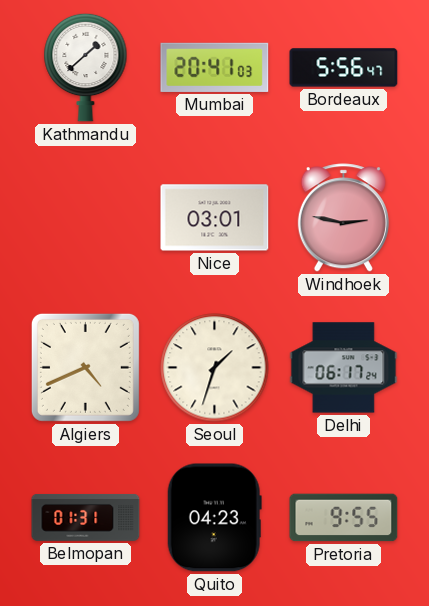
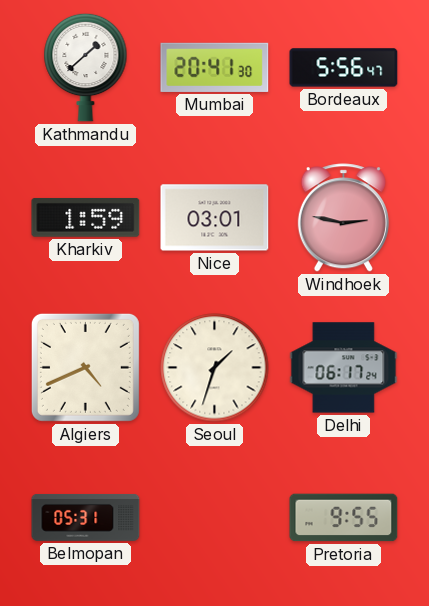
Mumbai: 20:41:03 -> 20:41:30
Kharkiv: none -> 1:59
Belmopan: 01:31 -> 05:31
Quito: 04:23 -> none
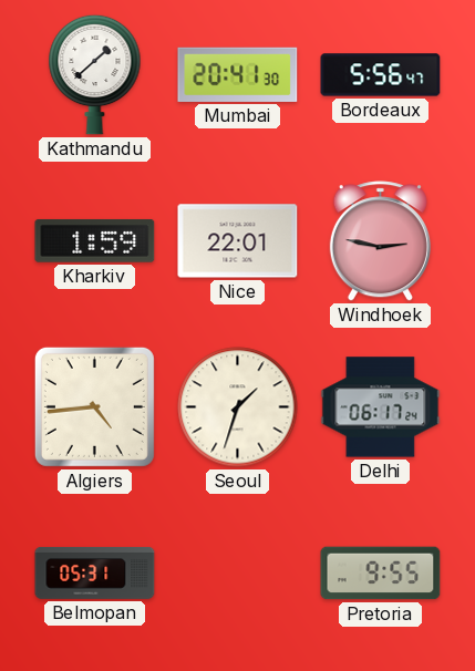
Nice: 03:01 -> 22:01
Algiers: 4:41 -> 4:44
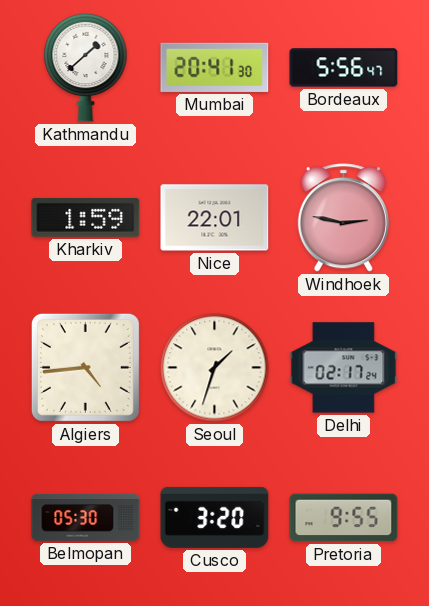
Delhi: 06:17 -> 02:17
Belmopan: 05:31 -> 05:30
Cusco: none -> 3:20
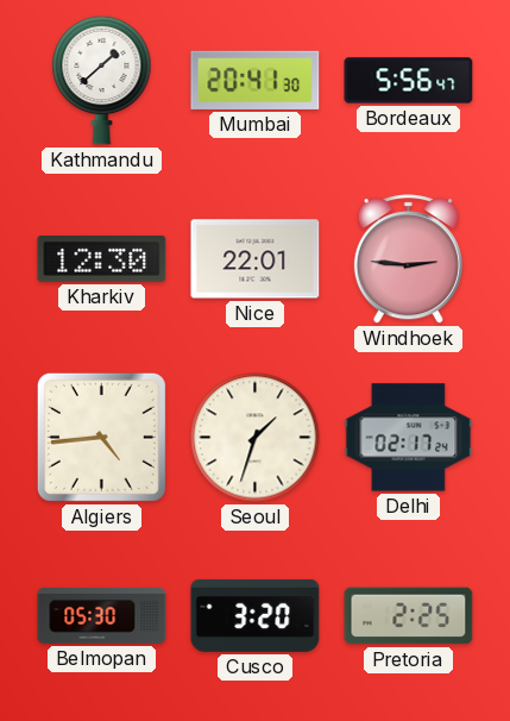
Kharkiv: 1:59 -> 12:30
Windhoek: 2:47 -> 2:46
Pretoria: 9:55 -> 2:25
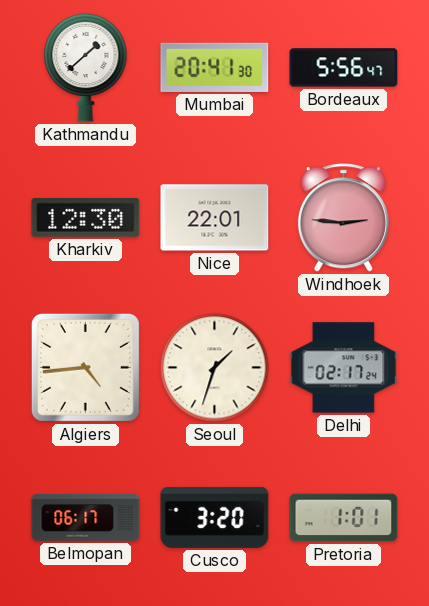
Belmopan: 05:30 -> 06:17
Pretoria: 2:25 -> 1:01
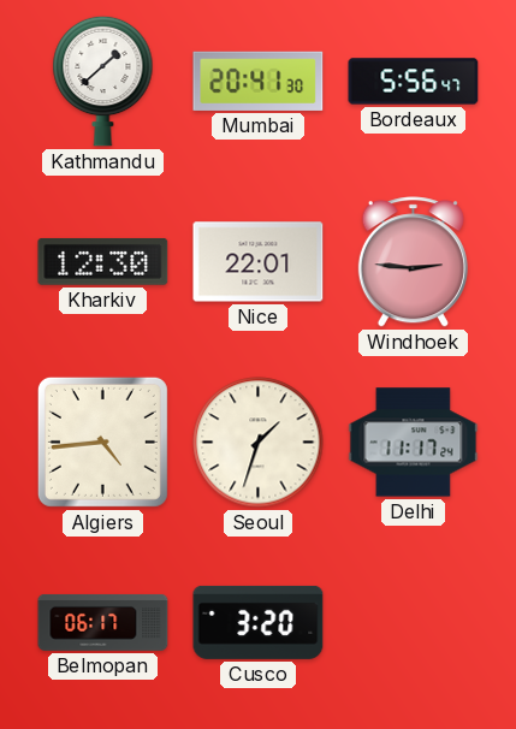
Delhi: 02:17 -> 11:17
Pretoria: 1:01 -> none
